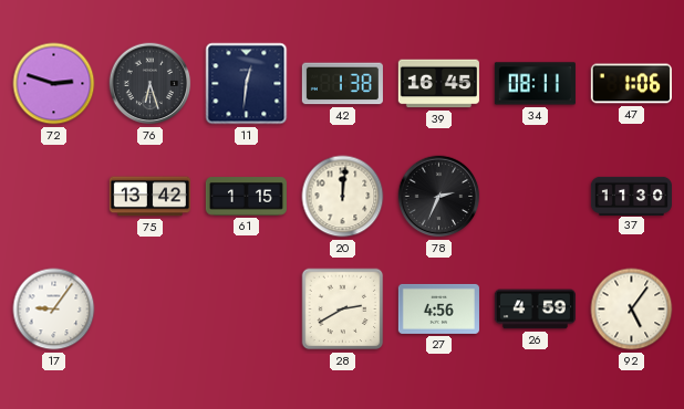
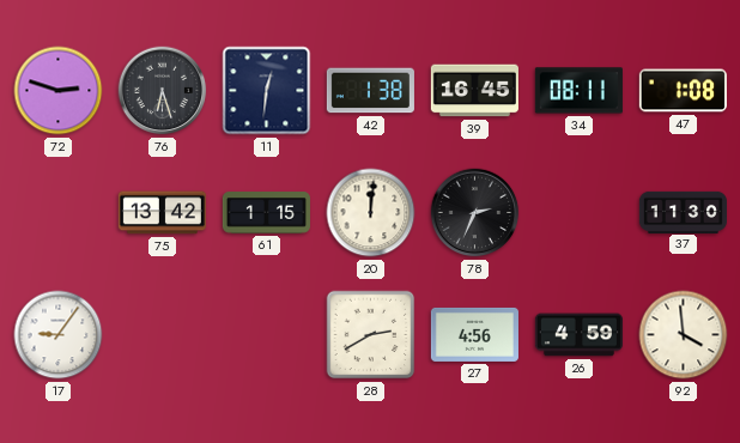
47: 1:06 -> 1:08
92: 5:06 -> 3:59
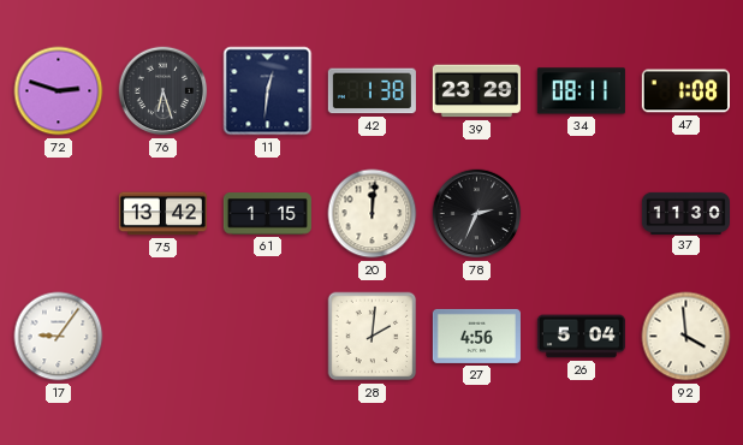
39: 16:45 -> 23:29
28: 2:40 -> 2:01
26: 4:59 -> 5:04
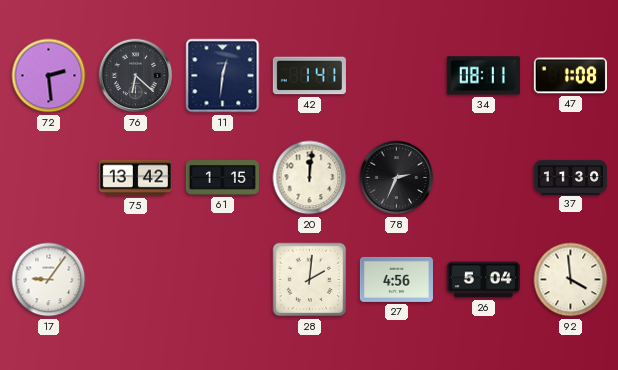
72: 2:48 -> 2:29
76: 6:27 -> 6:22
42: 1:38 -> 1:41
39: 23:29 -> none
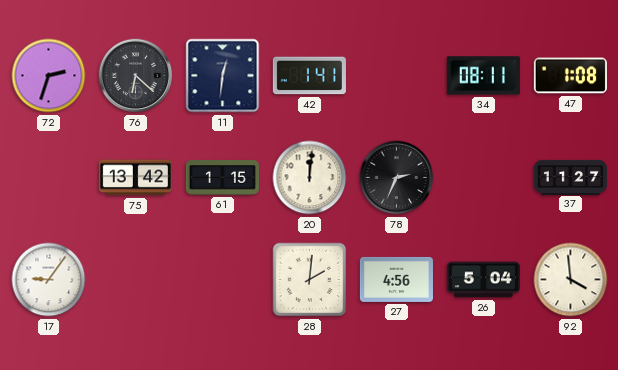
72: 2:29 -> 2:33
37: 11:30 -> 11:27
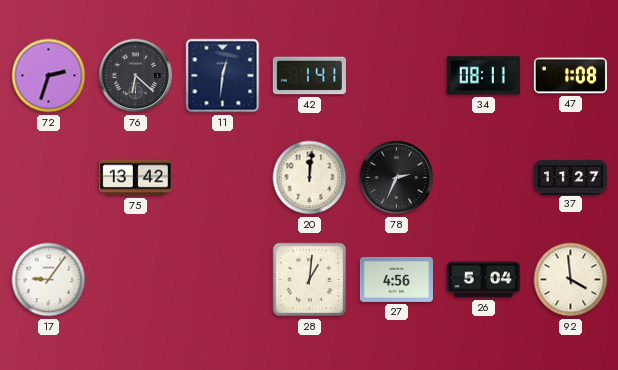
61: 1:15 -> none
28: 2:01 -> 1:01
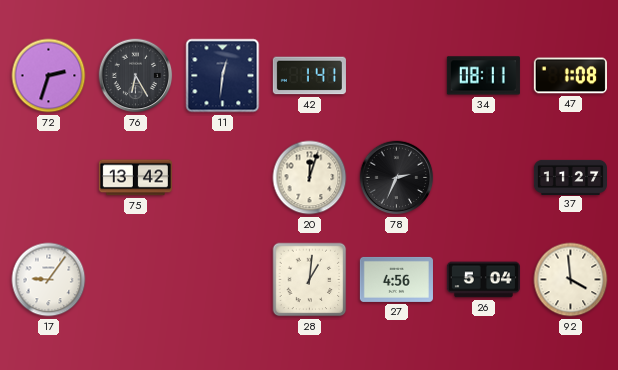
76: 6:22 -> 6:25
20: 12:01 -> 12:03
